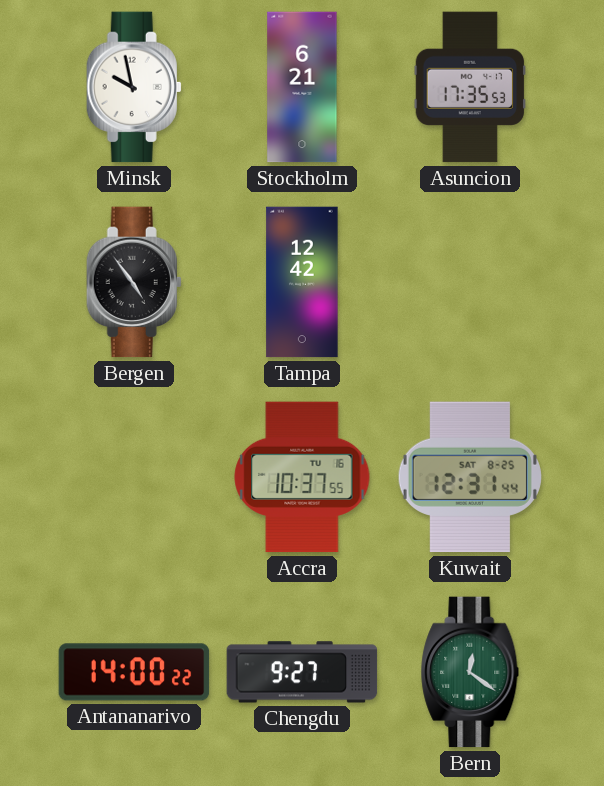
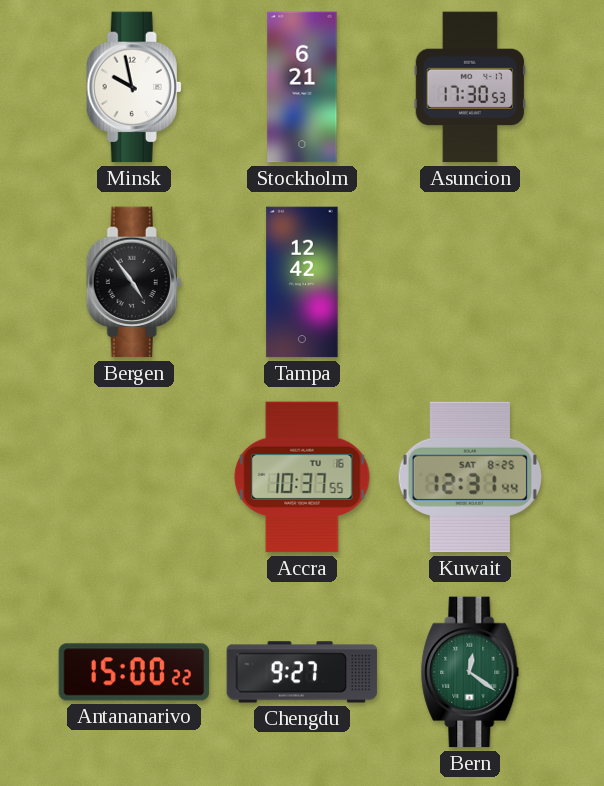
Asuncion: 17:35 -> 17:30
Antananarivo: 14:00 -> 15:00
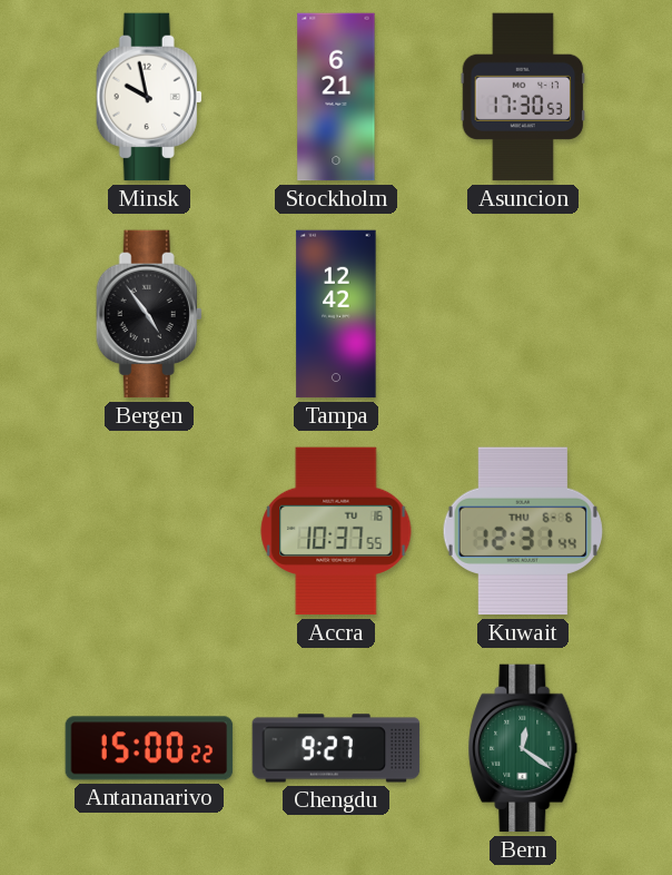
Kuwait date: SAT 8-25 -> THU 6-6
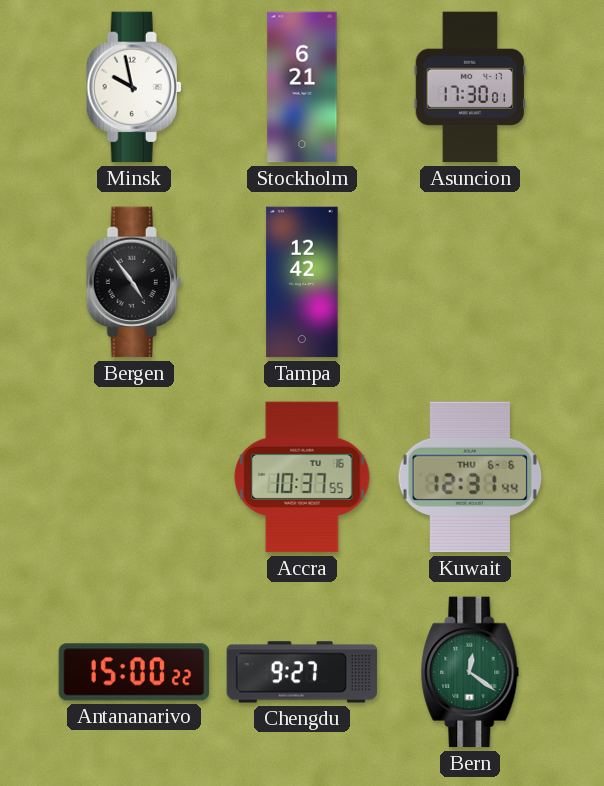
Asuncion: 17:30:53 -> 17:30:01
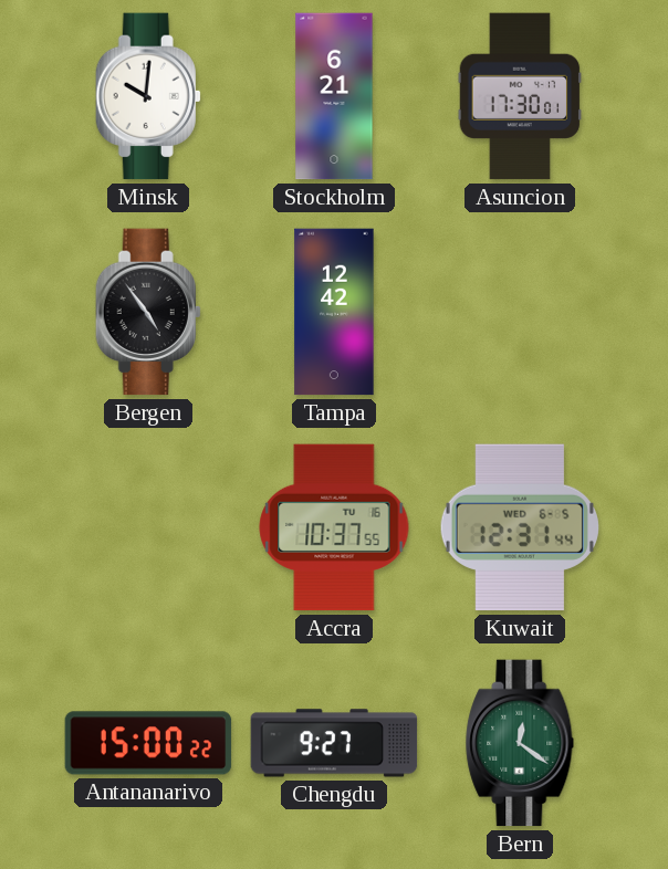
Minsk: 9:58 -> 10:01
Kuwait date: THU 6-6 -> WED 6-5
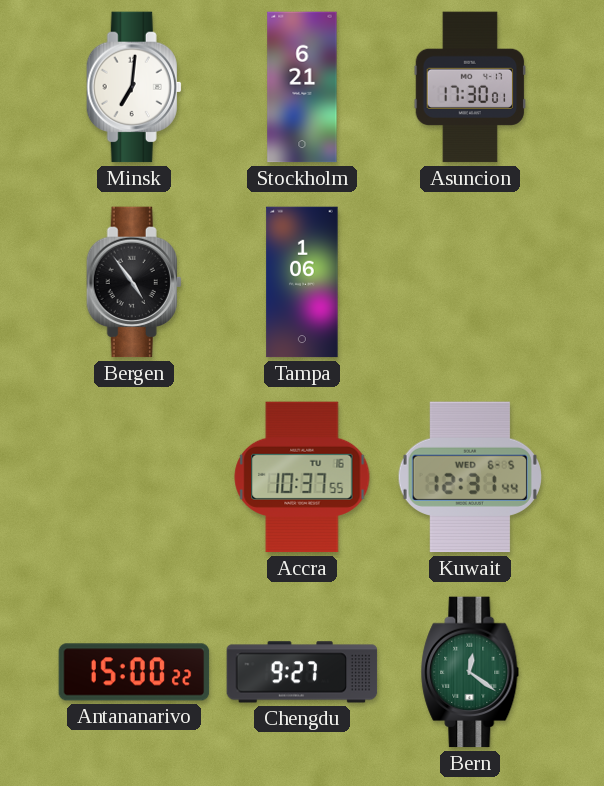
Minsk: 10:01 -> 7:01
Tampa: 12:42 -> 1:06
